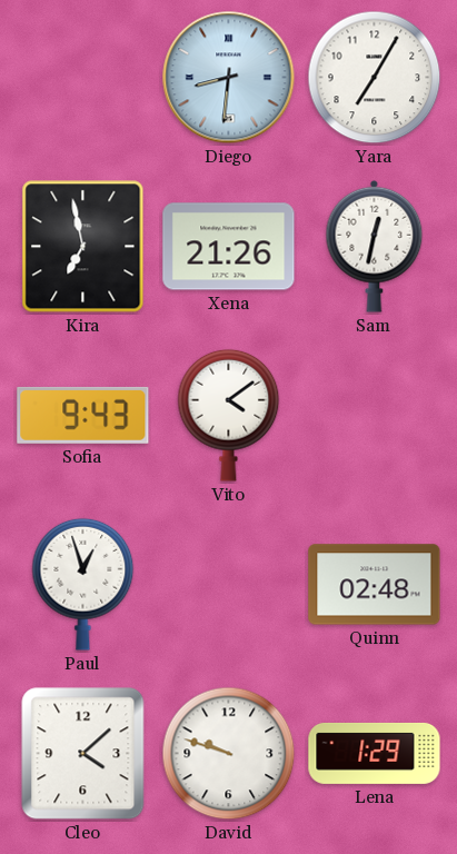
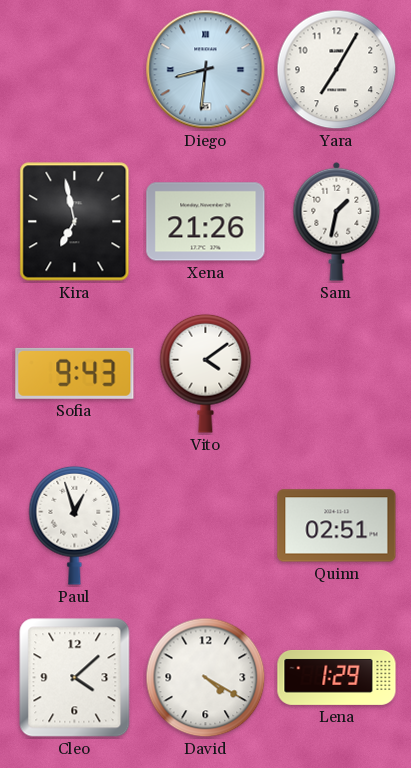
Sam: 12:32 -> 1:32
Quinn: 02:48 -> 02:51
David: 9:48 -> 4:20
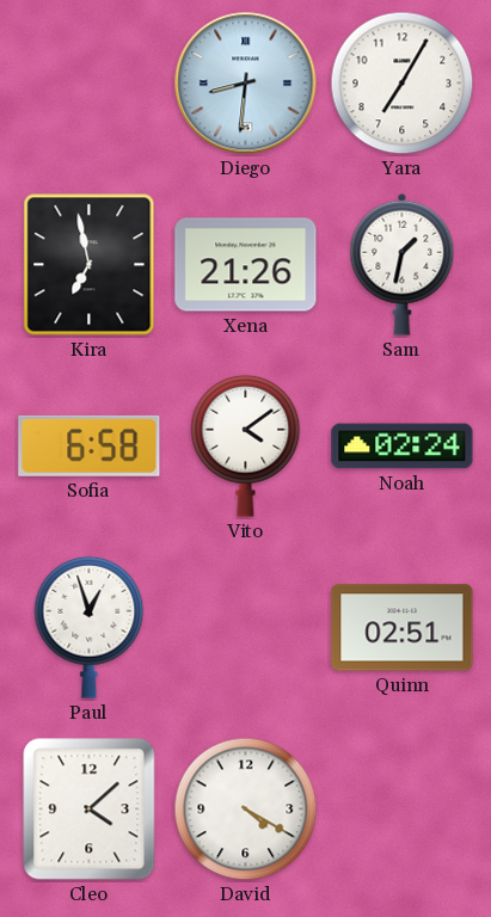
Sofia: 9:43 -> 6:58
Noah: none -> 02:24
Lena: 1:29 -> none
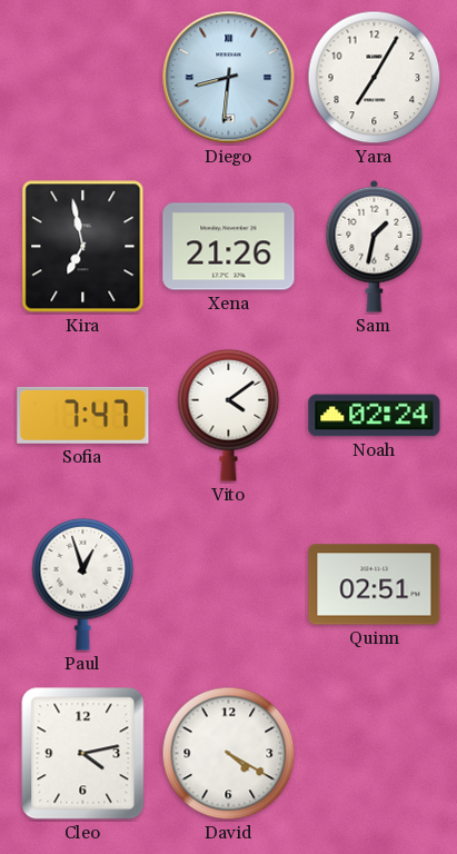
Sofia: 6:58 -> 7:47
Cleo: 4:08 -> 4:13
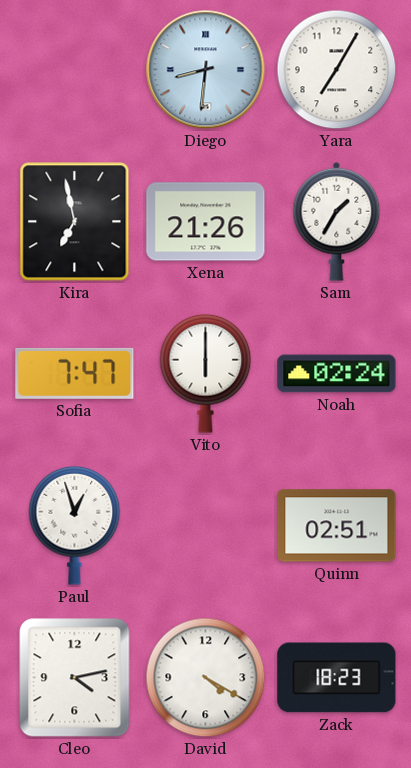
Sam: 1:32 -> 1:35
Vito: 4:09 -> 6:00
Zack: none -> 18:23
